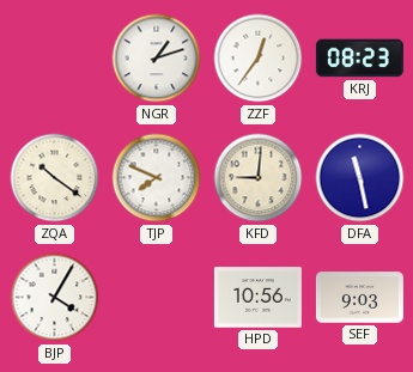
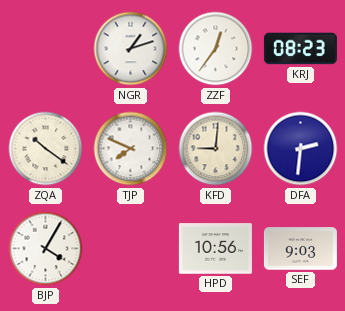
DFA: 11:28 -> 2:31
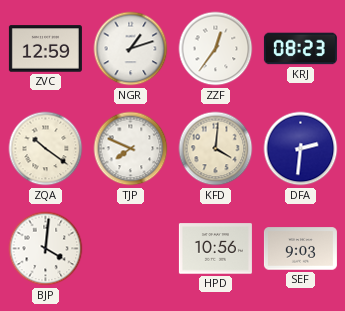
ZVC: none -> 12:59
KFD: 9:01 -> 4:01
BJP: 4:05 -> 4:01
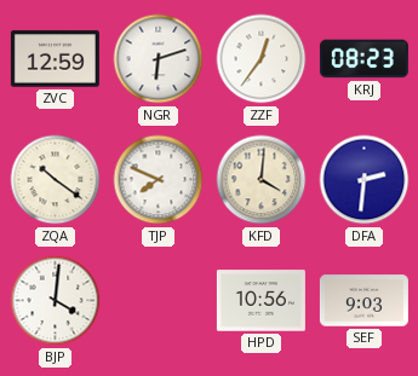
NGR: 1:12 -> 6:12
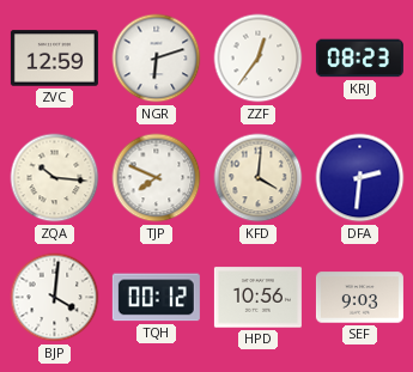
ZQA: 10:21 -> 10:16
TQH: none -> 00:12
